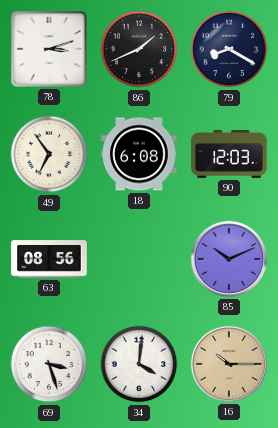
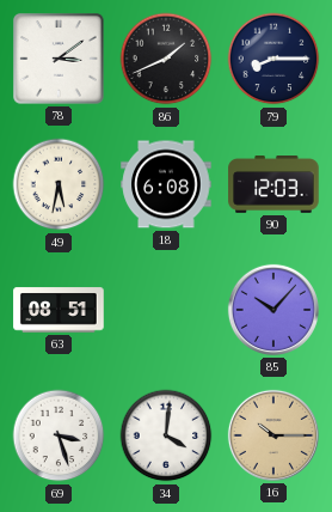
78: 3:12 -> 3:09
79: 8:20 -> 8:15
49: 6:54 -> 5:32
63: 08:56 -> 08:51
85: 10:11 -> 10:07
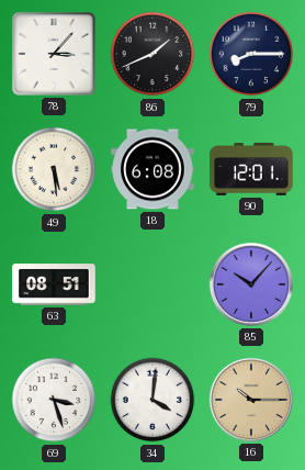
78: 3:09 -> 3:07
49: 5:32 -> 5:29
90: 12:03 -> 12:01
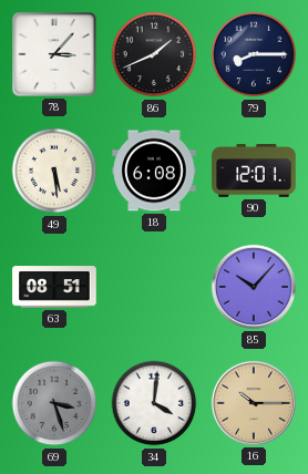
69 dial: white -> grey
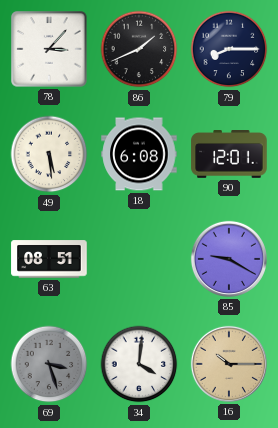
85: 10:07 -> 9:20
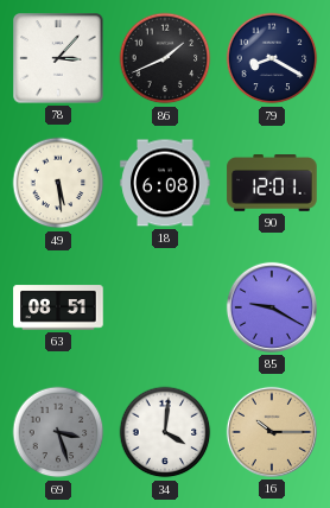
79: 8:15 -> 8:20
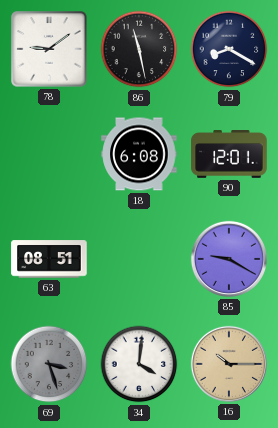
78: 3:07 -> 9:09
86: 1:41 -> 11:28
49: 5:29 -> none
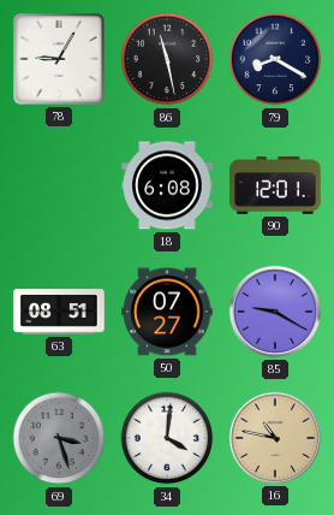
78: 9:09 -> 9:05
50: none -> 07:27
16: 10:15 -> 10:47
